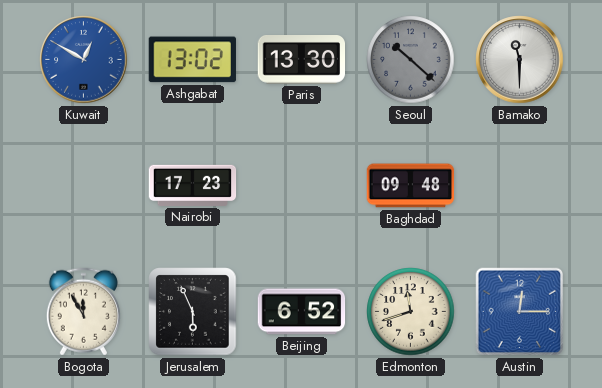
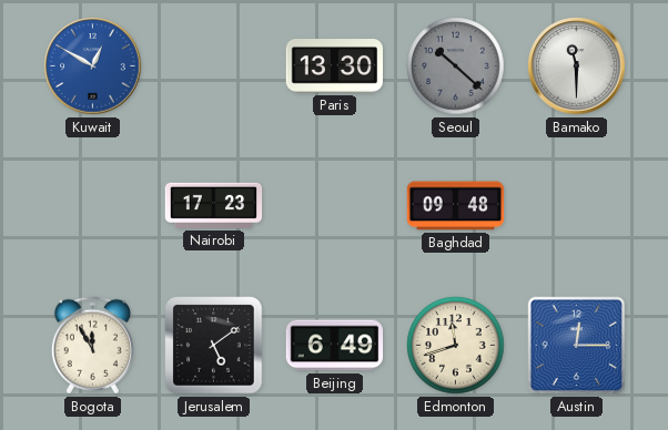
Ashgabat: 13:02 -> none
Jerusalem: 5:56 -> 5:09
Beijing: 6:52 -> 6:49
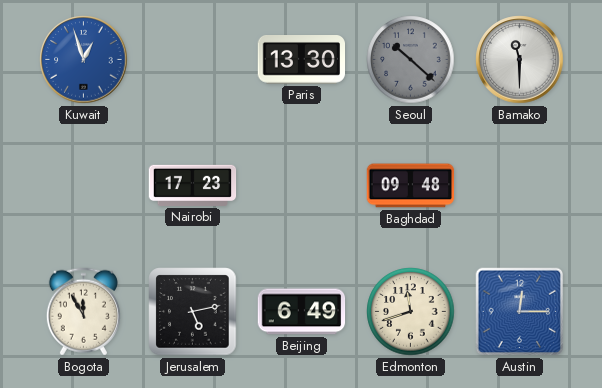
Kuwait: 12:50 -> 12:57
Jerusalem: 5:09 -> 5:13
